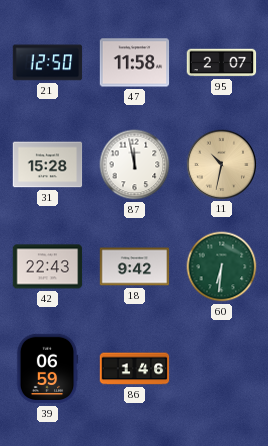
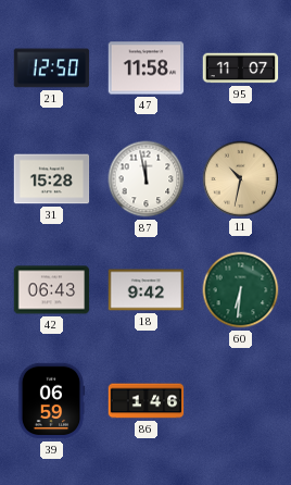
95: 2:07 -> 11:07
42: 22:43 -> 06:43
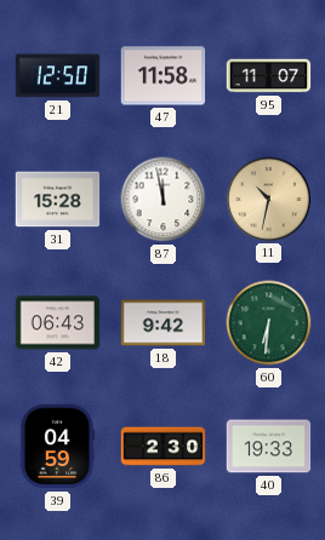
39: 06:59 -> 04:59
86: 1:46 -> 2:30
40: none -> 19:33
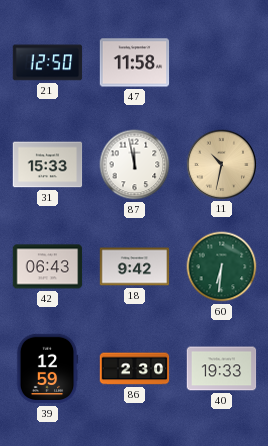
95: 11:07 -> none
31: 15:28 -> 15:33
39: 04:59 -> 12:59
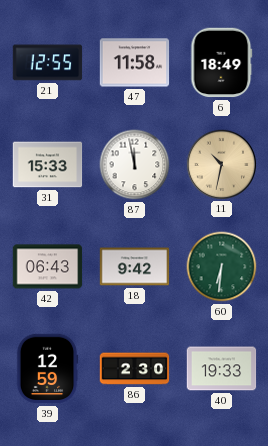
21: 12:50 -> 12:55
6: none -> 18:49
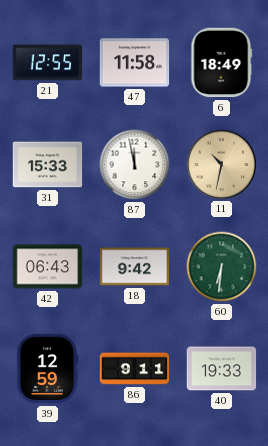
86: 2:30 -> 9:11
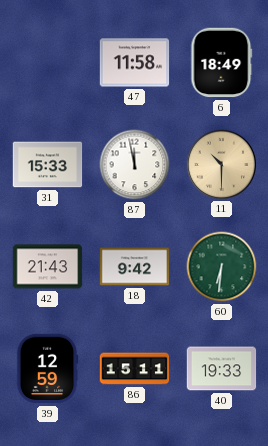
21: 12:55 -> none
11: 10:32 -> 10:30
42: 06:43 -> 21:43
86: 9:11 -> 15:11
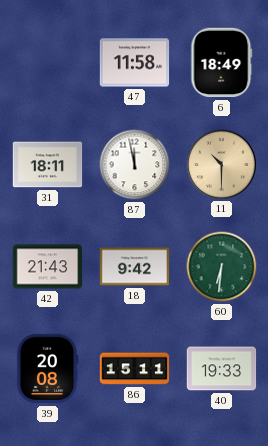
31: 15:33 -> 18:11
39: 12:59 -> 20:08
